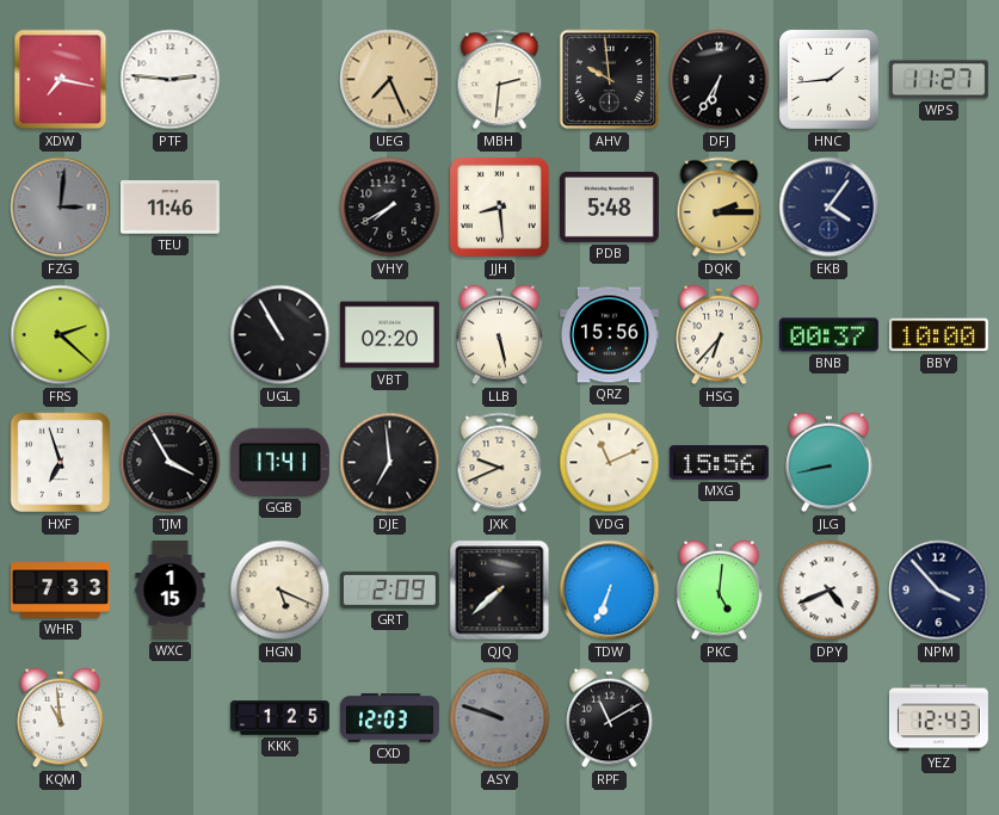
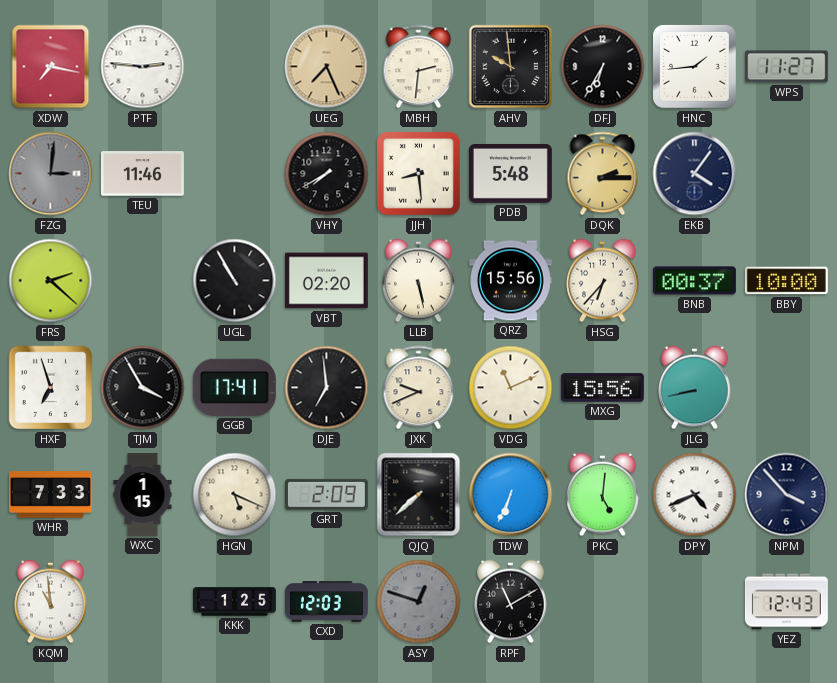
ASY: 9:48 -> 12:48
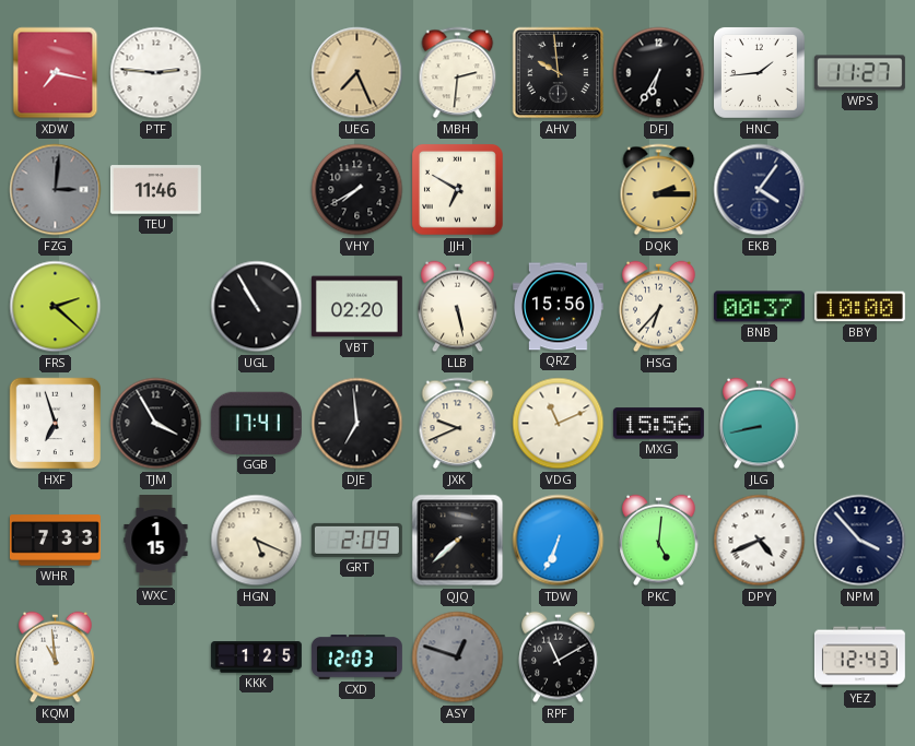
JJH: 8:29 -> 6:50
PDB: 5:48 -> none
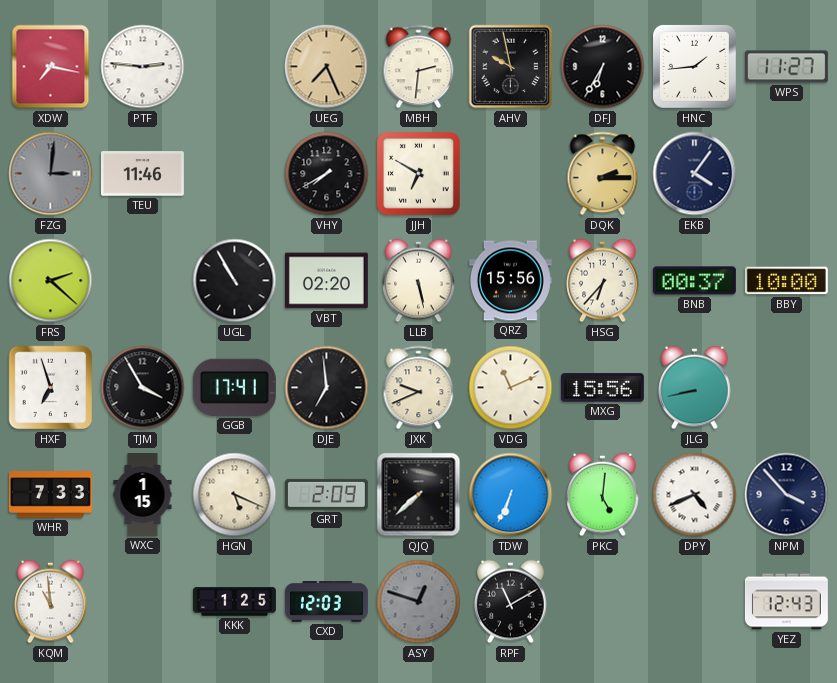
AHV: 9:59 -> 9:58
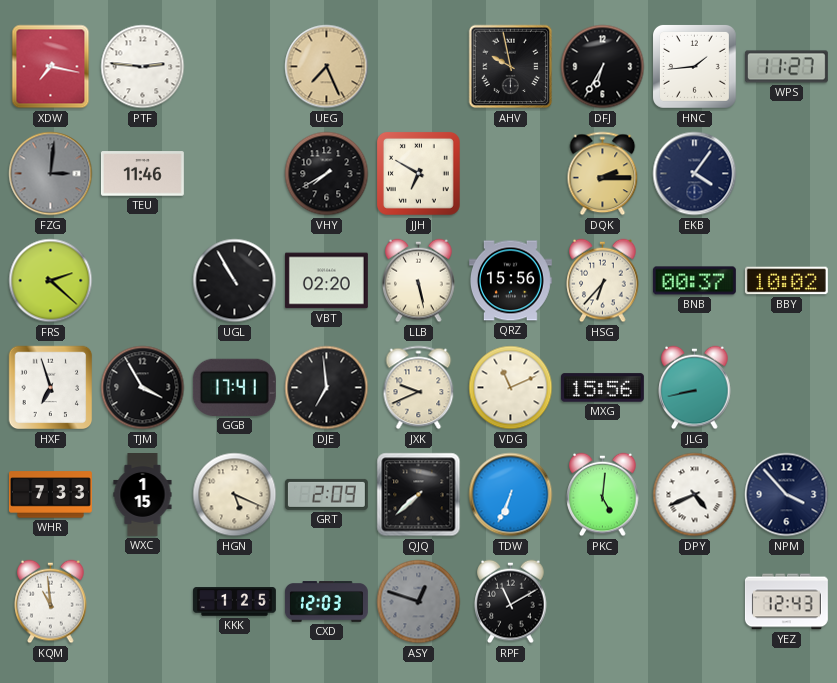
MBH: 2:31 -> none
BBY: 10:00 -> 10:02
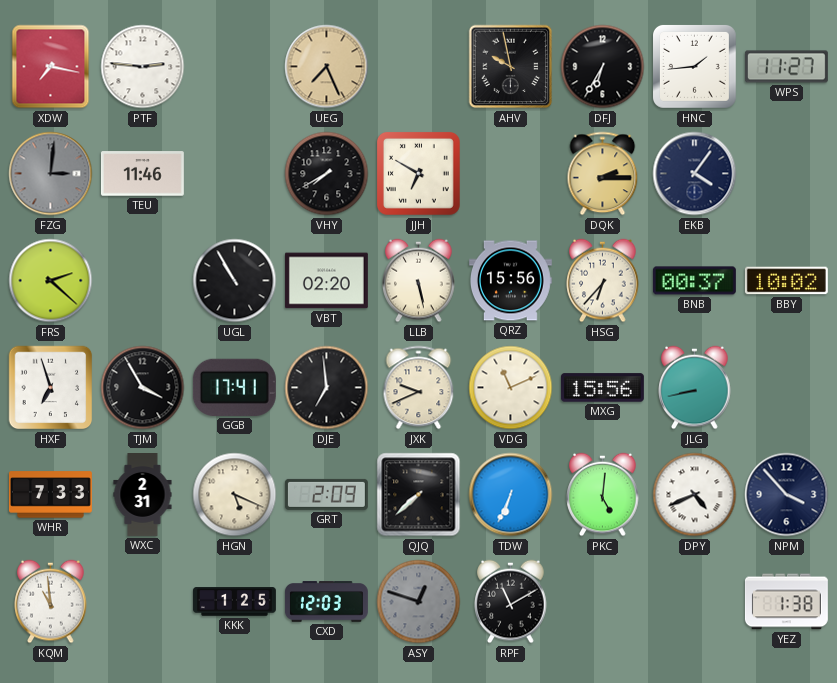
WXC: 1:15 -> 2:31
YEZ: 12:43 -> 1:38
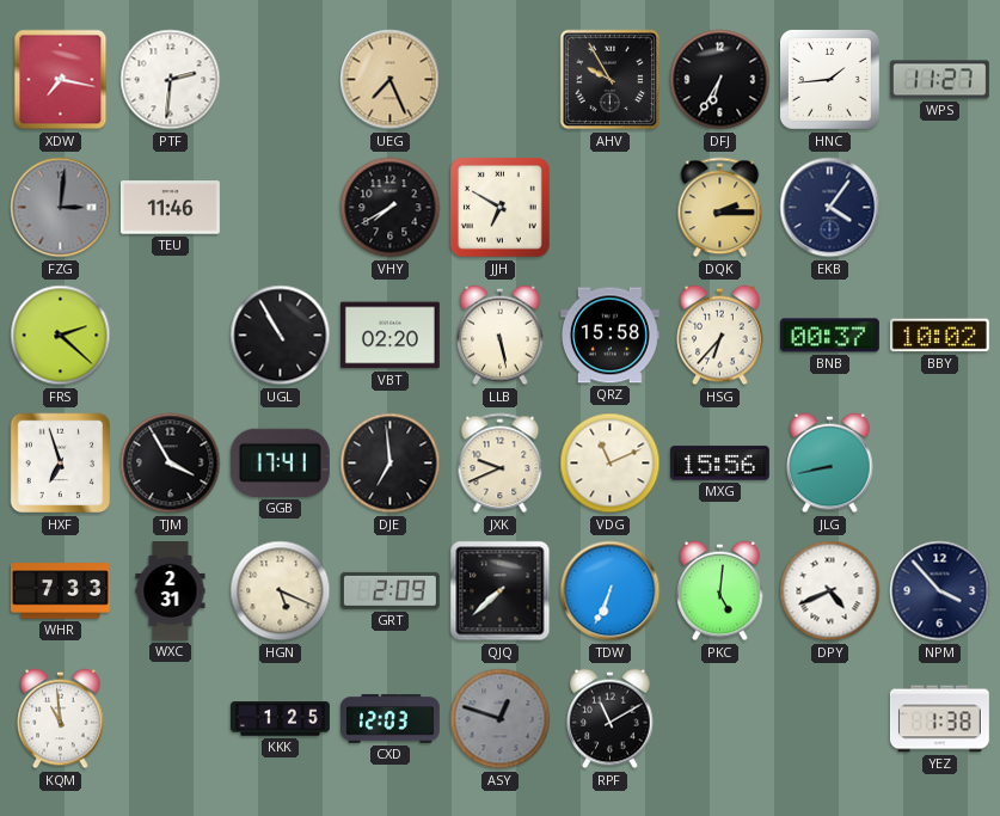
PTF: 2:46 -> 2:31
AHV: 9:58 -> 9:55
QRZ: 15:56 -> 15:58
